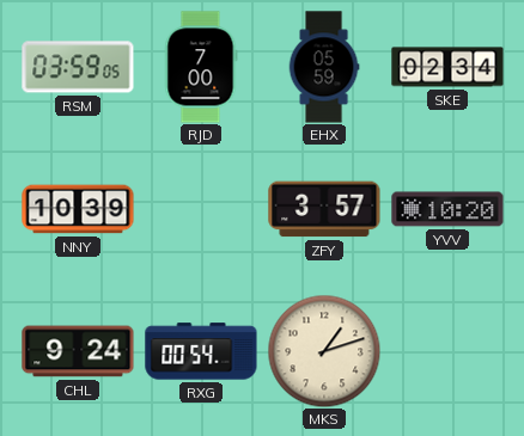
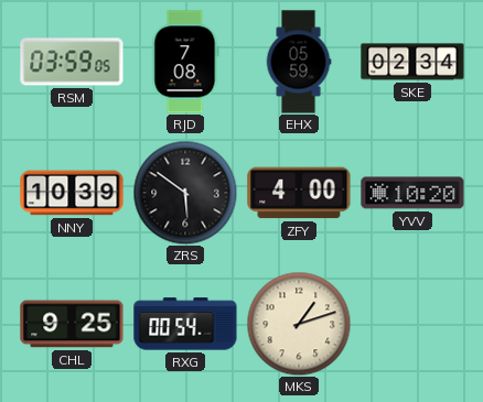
RJD: 7:00 -> 7:08
ZRS: none -> 5:51
ZFY: 3:57 -> 4:00
CHL: 9:24 -> 9:25
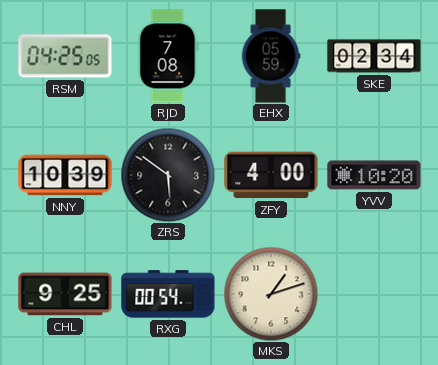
RSM: 03:59 -> 04:25
